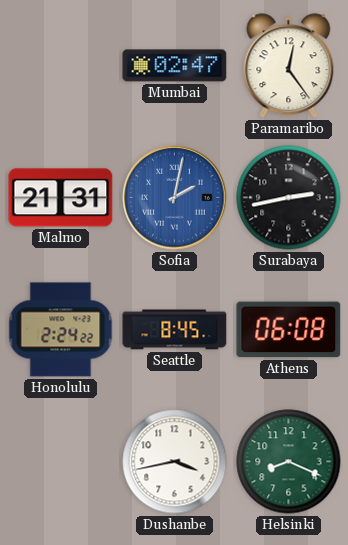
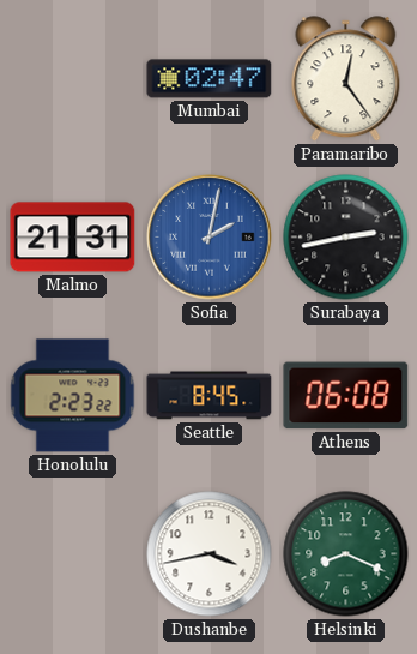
Honolulu: 2:24 -> 2:23
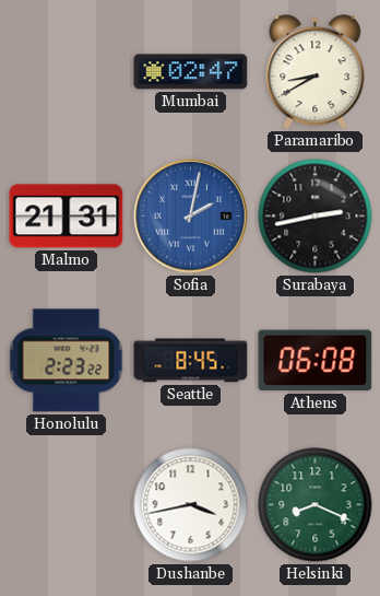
Paramaribo: 12:24 -> 8:40
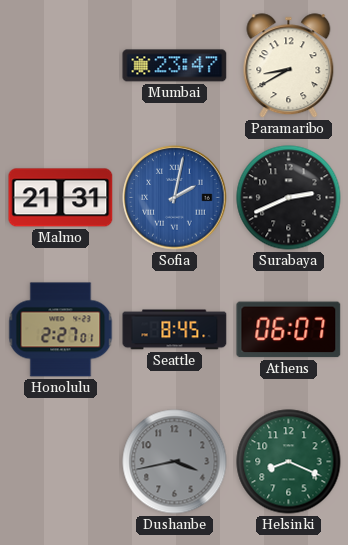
Mumbai: 02:47 -> 23:47
Surabaya: 2:43 -> 2:41
Honolulu: 2:23 -> 2:27
Athens: 06:08 -> 06:07
Dushanbe dial: white -> grey
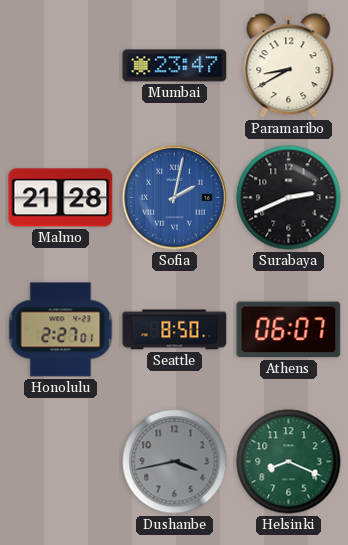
Malmo: 21:31 -> 21:28
Seattle: 8:45 -> 8:50
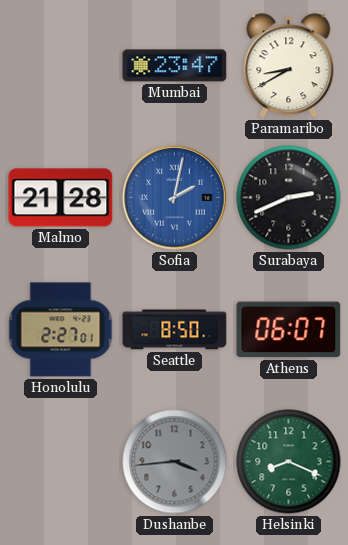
Dushanbe: 3:43 -> 3:44
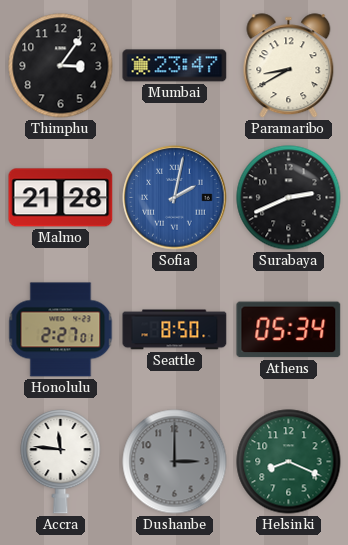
Thimphu: none -> 3:06
Athens: 06:07 -> 05:34
Accra: none -> 11:46
Dushanbe: 3:44 -> 3:00
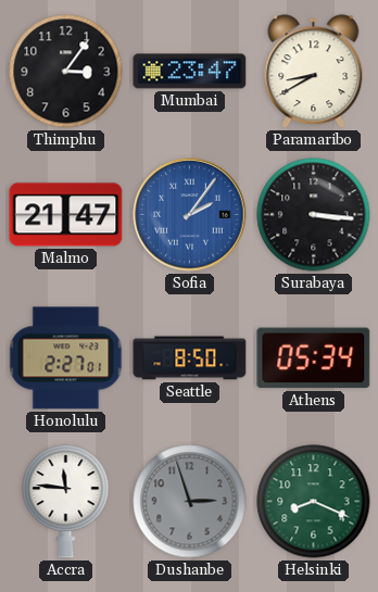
Malmo: 21:28 -> 21:47
Sofia: 2:02 -> 2:06
Surabaya: 2:41 -> 3:16
Dushanbe: 3:00 -> 2:57
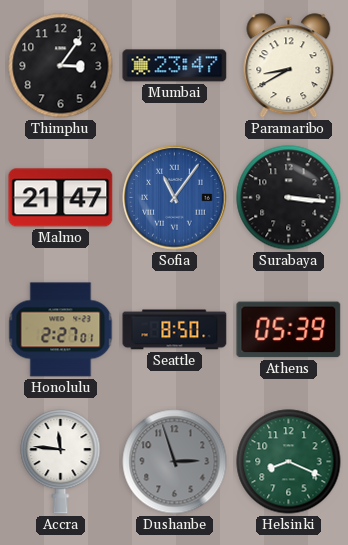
Sofia: 2:06 -> 11:06
Athens: 05:34 -> 05:39
